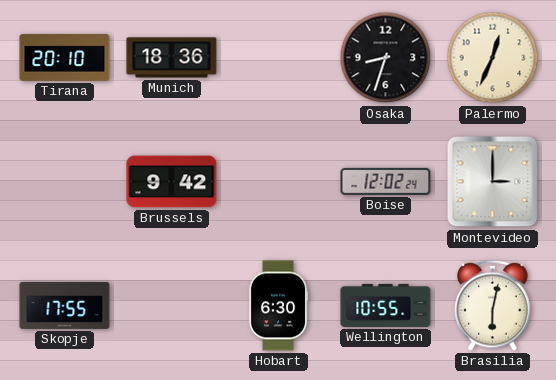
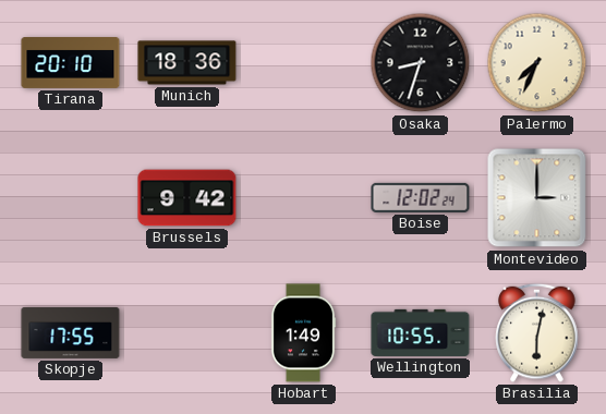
Palermo: 12:34 -> 7:34
Hobart: 6:30 -> 1:49
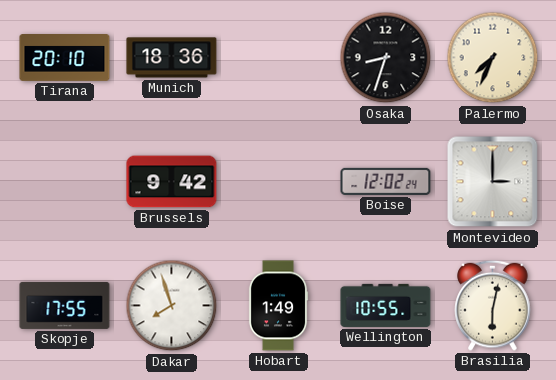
Dakar: none -> 7:57
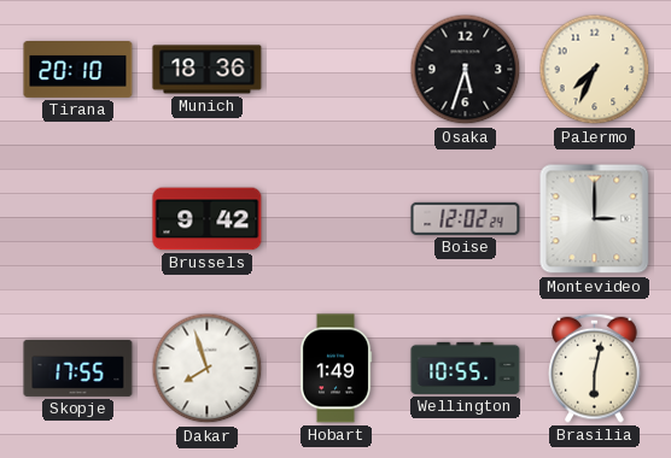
Osaka: 8:33 -> 5:33
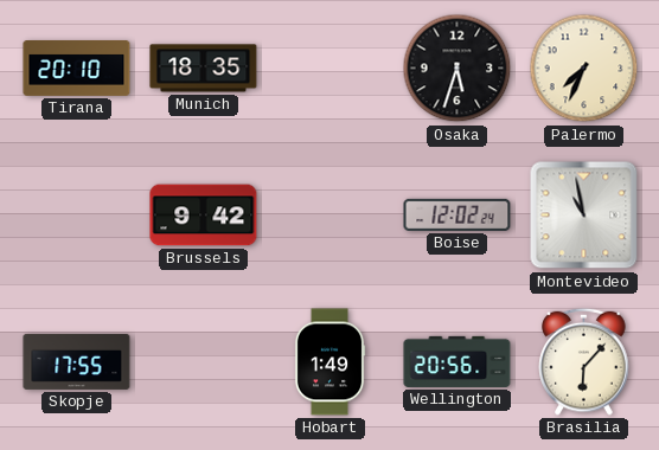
Munich: 18:36 -> 18:35
Montevideo: 3:00 -> 10:58
Dakar: 7:57 -> none
Wellington: 10:55 -> 20:56
Brasilia: 6:02 -> 6:07
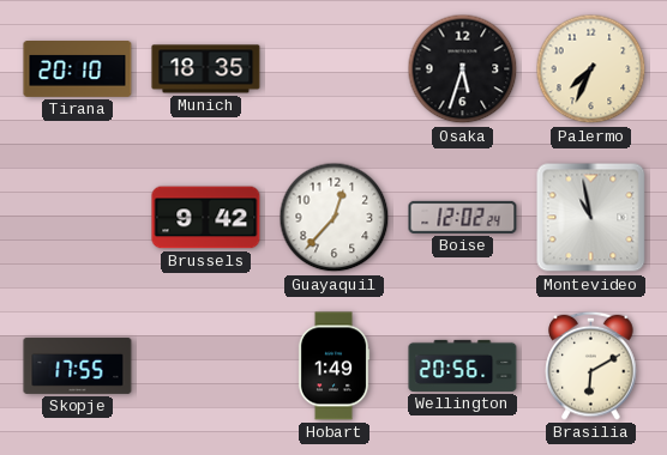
Guayaquil: none -> 12:37
Brasilia: 6:07 -> 6:10
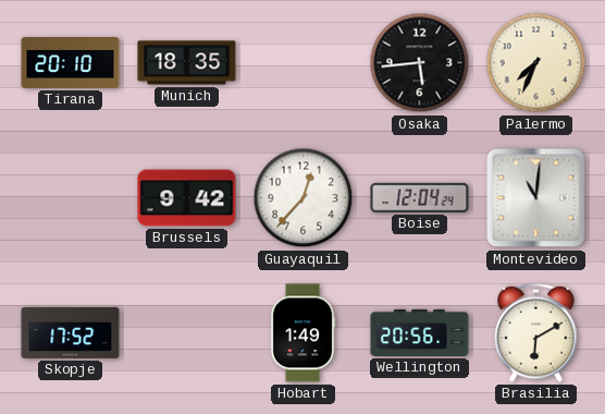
Osaka: 5:33 -> 5:44
Boise: 12:02 -> 12:04
Montevideo: 10:58 -> 11:01
Skopje: 17:55 -> 17:52
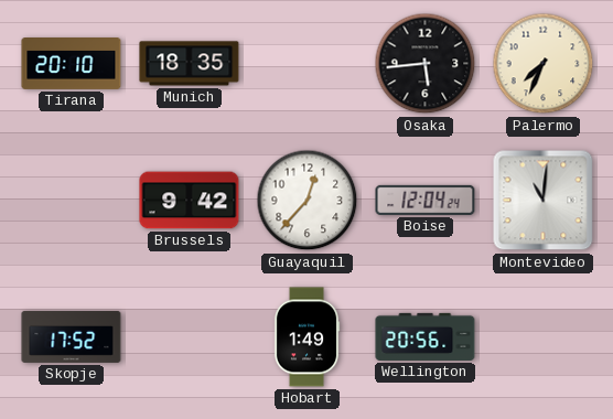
Brasilia: 6:10 -> none
